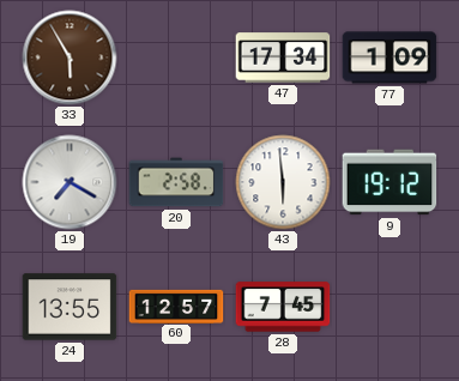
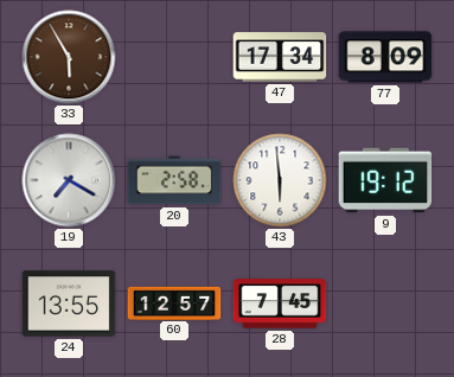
77: 1:09 -> 8:09
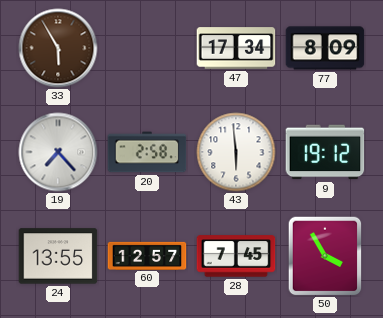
19: 7:20 -> 7:23
50: none -> 3:55
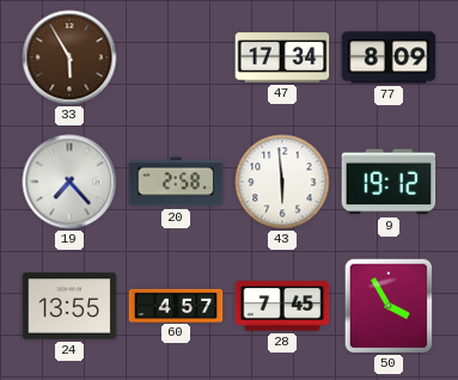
60: 12:57 -> 4:57
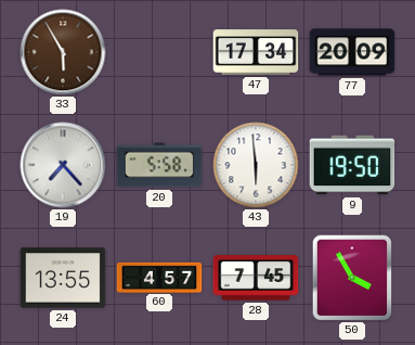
77: 8:09 -> 20:09
20: 2:58 -> 5:58
9: 19:12 -> 19:50
